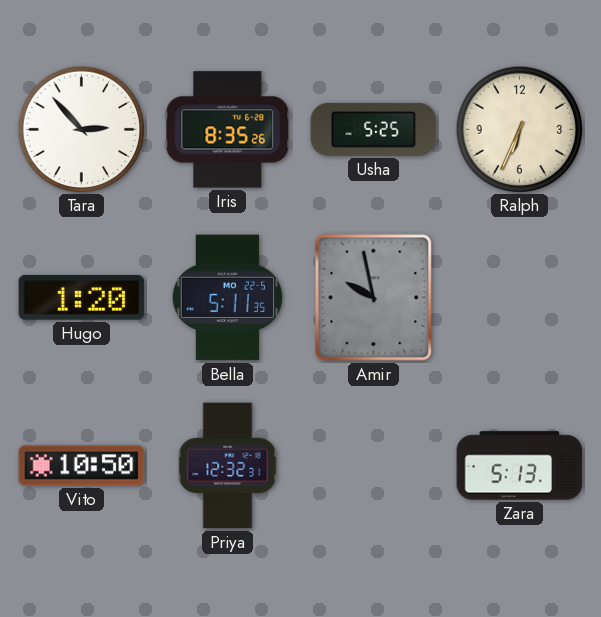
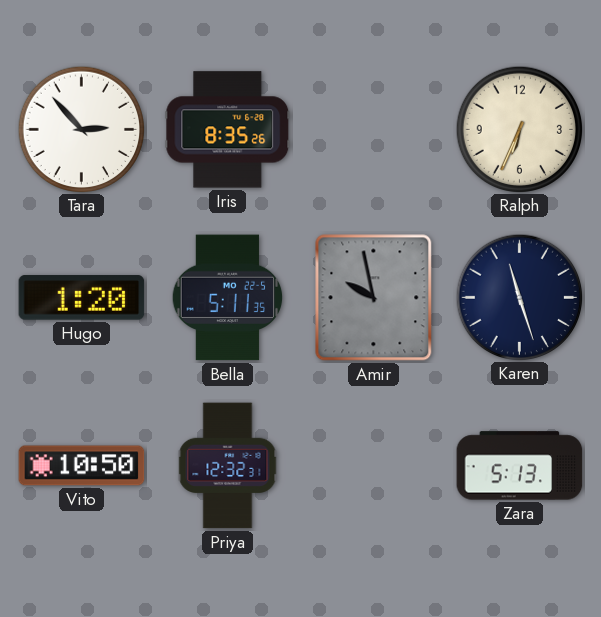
Usha: 5:25 -> none
Karen: none -> 11:27
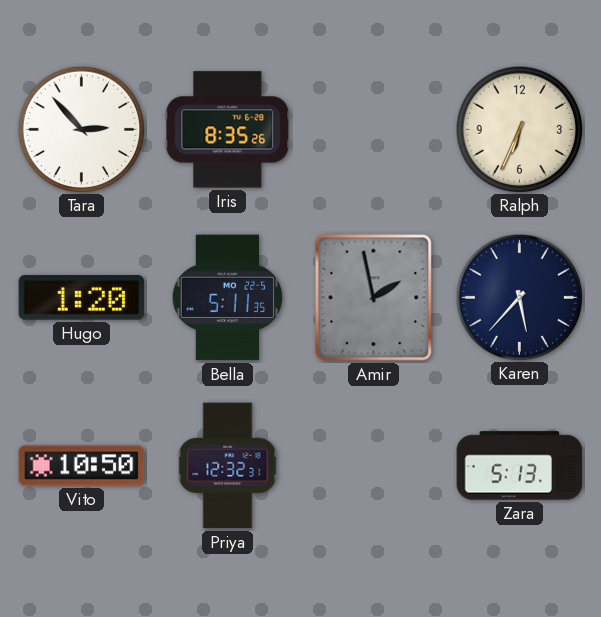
Amir: 9:58 -> 1:58
Karen: 11:27 -> 5:37
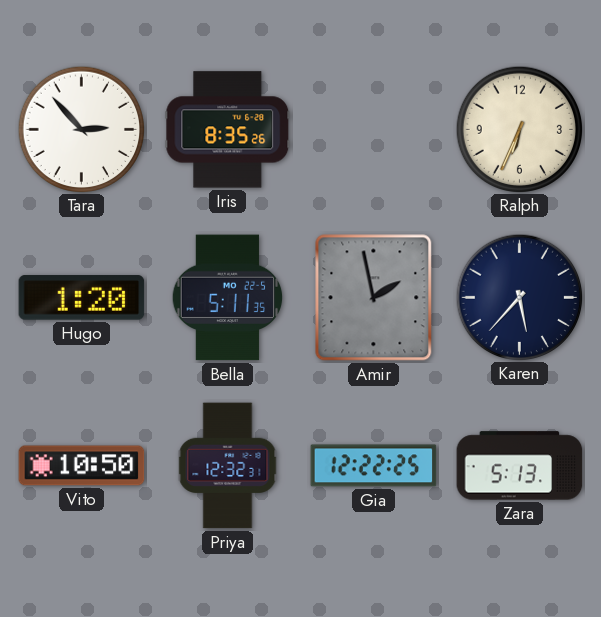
Gia: none -> 12:22
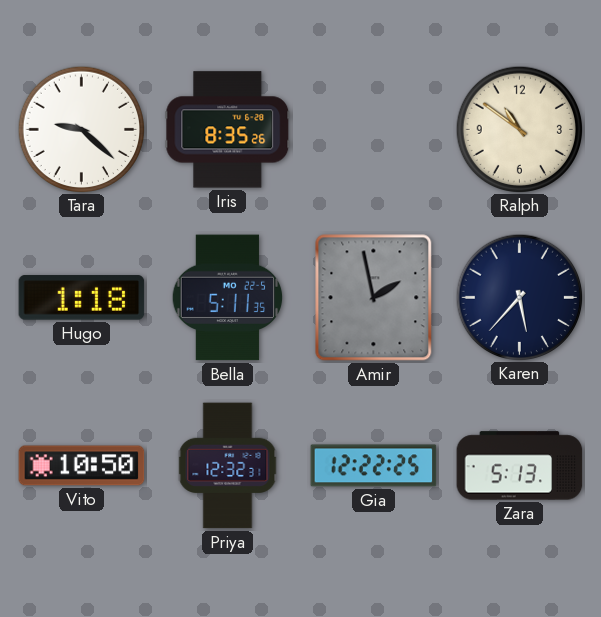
Tara: 2:53 -> 9:22
Ralph: 6:34 -> 10:51
Hugo: 1:20 -> 1:18
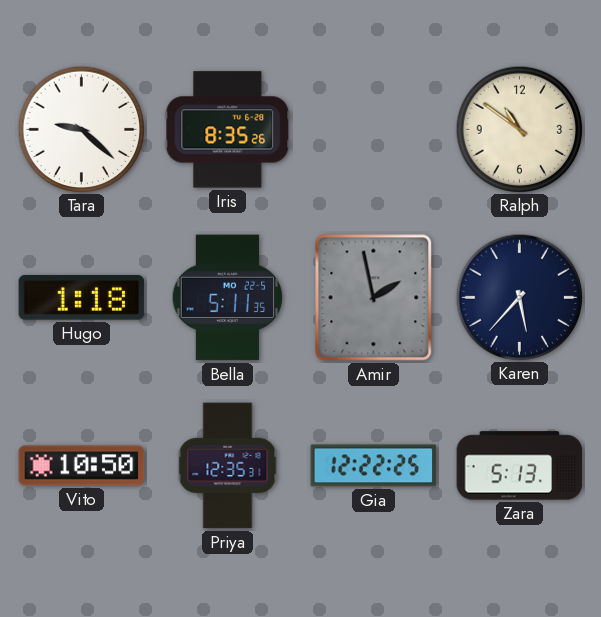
Priya: 12:32 -> 12:35
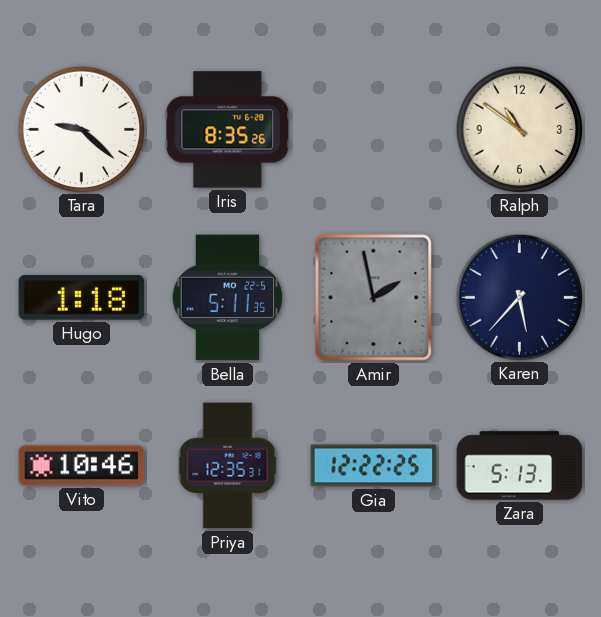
Vito: 10:50 -> 10:46
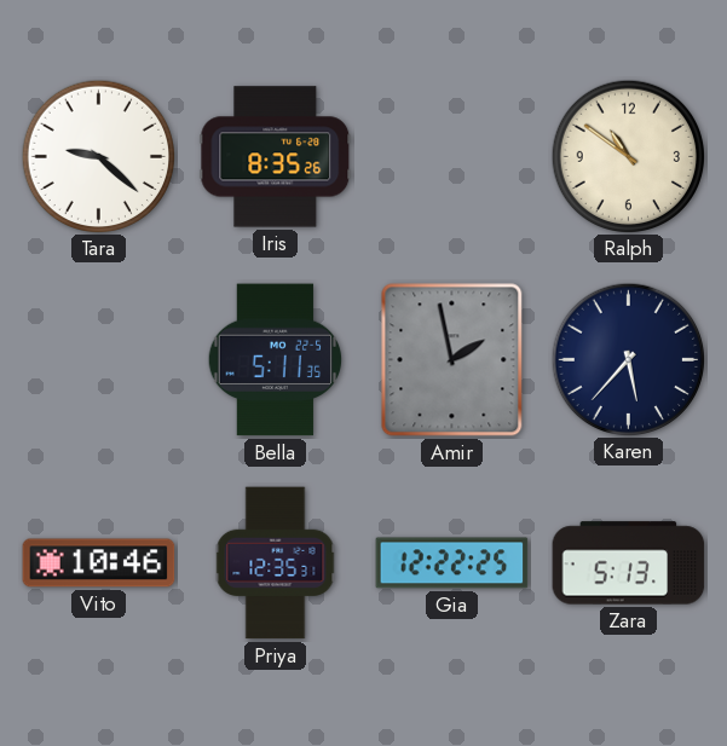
Hugo: 1:18 -> none
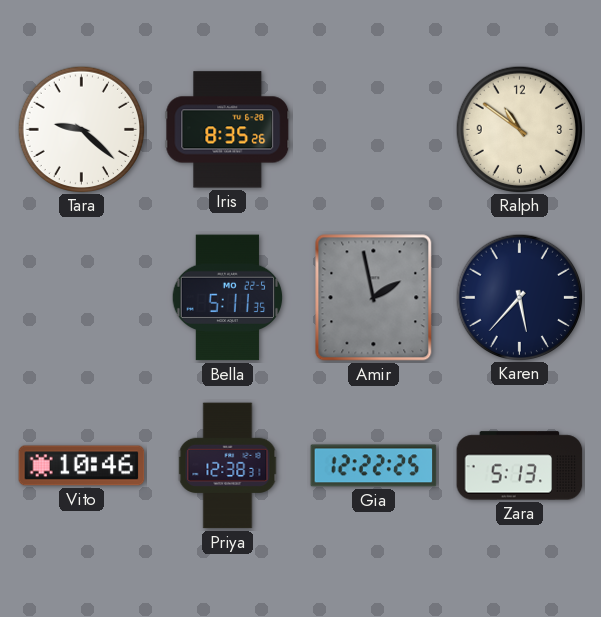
Priya: 12:35 -> 12:38
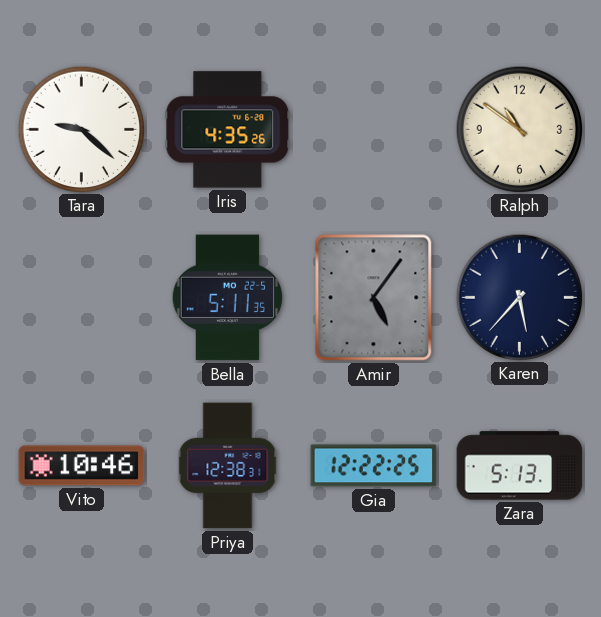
Iris: 8:35 -> 4:35
Amir: 1:58 -> 5:06
